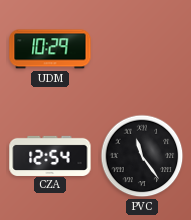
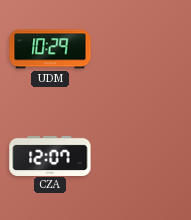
CZA: 12:54 -> 12:07
PVC: 11:24 -> none
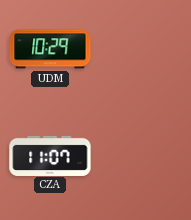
CZA: 12:07 -> 11:07
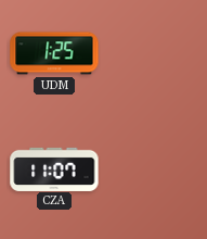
UDM: 10:29 -> 1:25
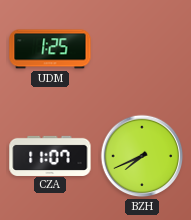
BZH: none -> 7:41
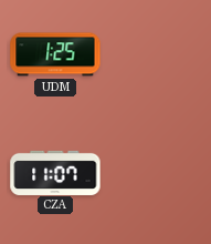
BZH: 7:41 -> none
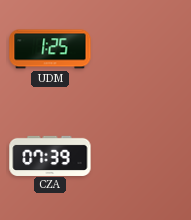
CZA: 11:07 -> 07:39
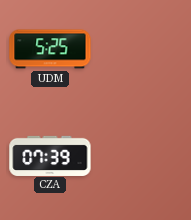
UDM: 1:25 -> 5:25
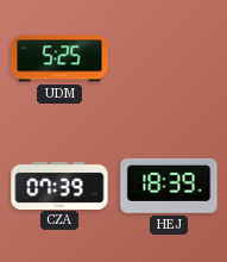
HEJ: none -> 18:39
